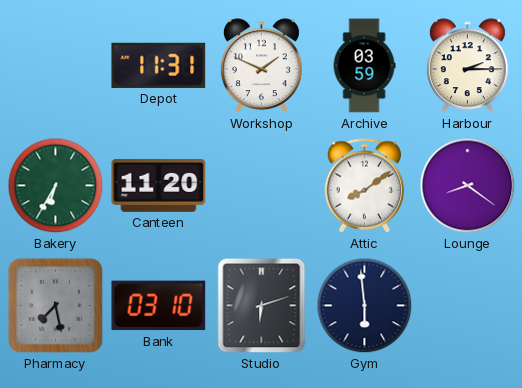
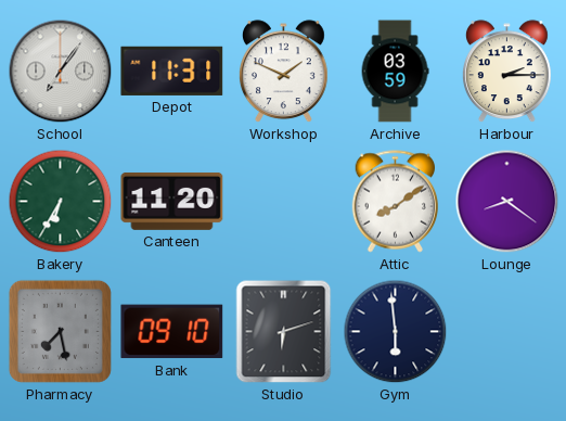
School: none -> 7:06
Bank: 03:10 -> 09:10
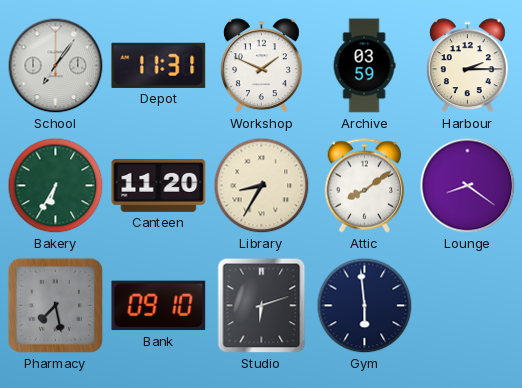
Library: none -> 8:35
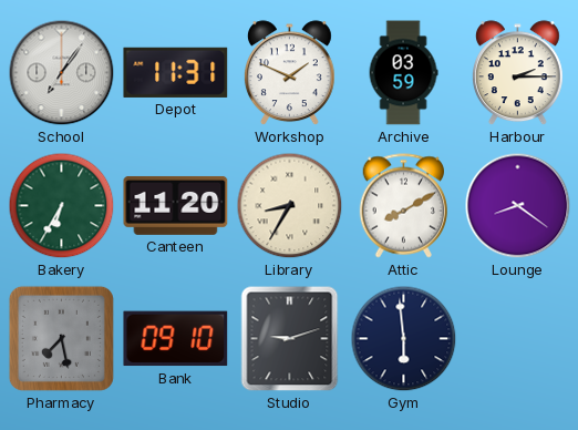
Attic: 8:09 -> 8:10
Studio: 6:12 -> 9:12
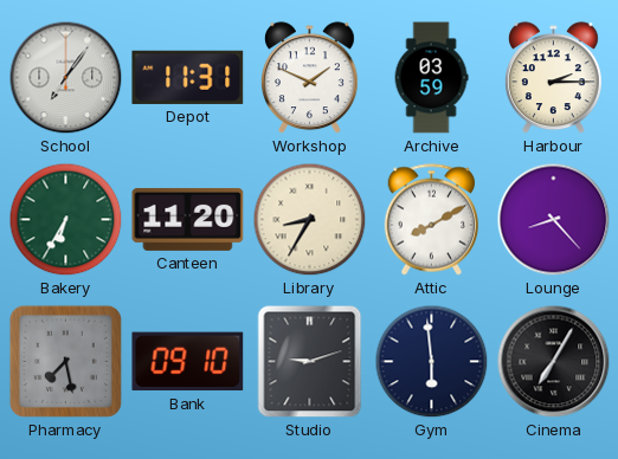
Lounge: 8:21 -> 8:23
Cinema: none -> 7:05
